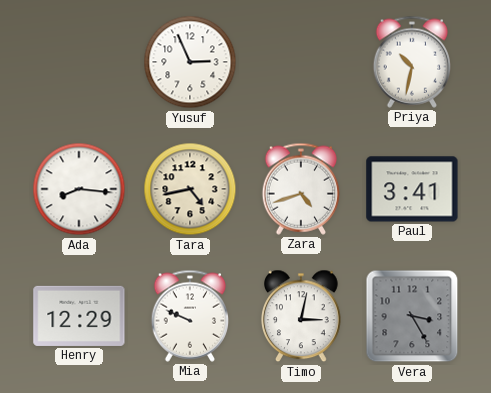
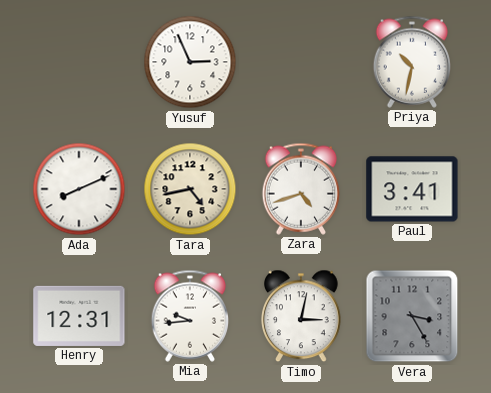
Ada: 8:16 -> 8:11
Henry: 12:29 -> 12:31
Mia: 9:49 -> 9:44
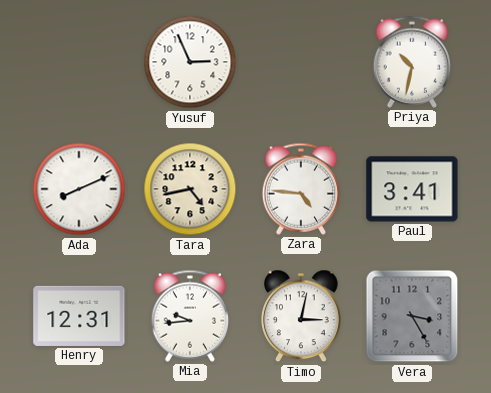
Zara: 4:42 -> 4:46
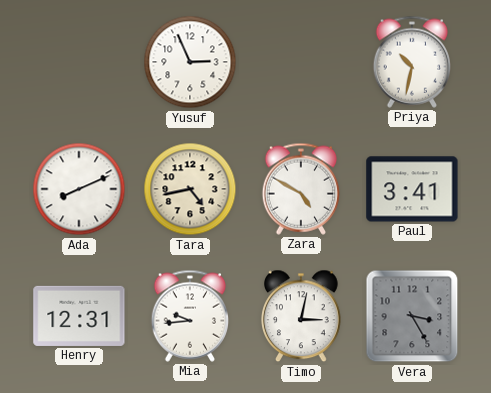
Zara: 4:46 -> 4:50
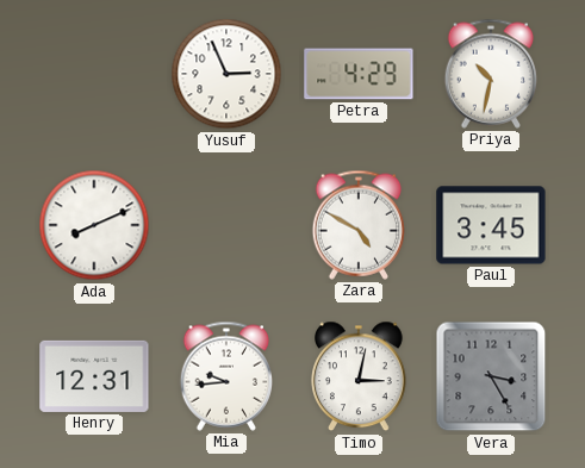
Petra: none -> 4:29
Tara: 4:43 -> none
Paul: 3:41 -> 3:45
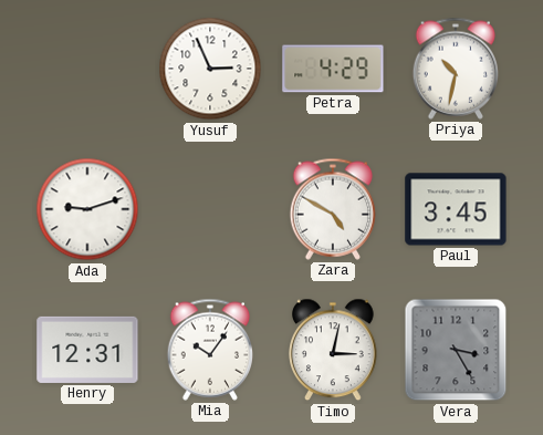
Ada: 8:11 -> 9:12
Mia: 9:44 -> 10:06
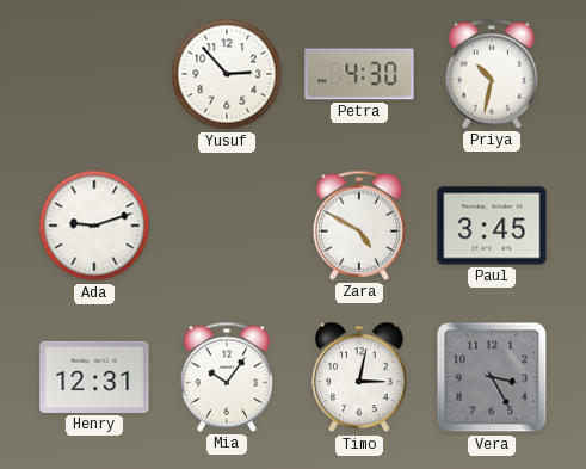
Yusuf: 2:56 -> 2:53
Petra: 4:29 -> 4:30
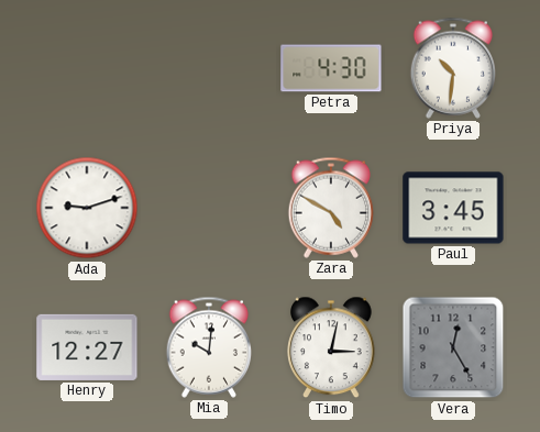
Yusuf: 2:53 -> none
Priya: 10:32 -> 10:31
Henry: 12:31 -> 12:27
Mia: 10:06 -> 10:01
Vera: 3:25 -> 12:25
